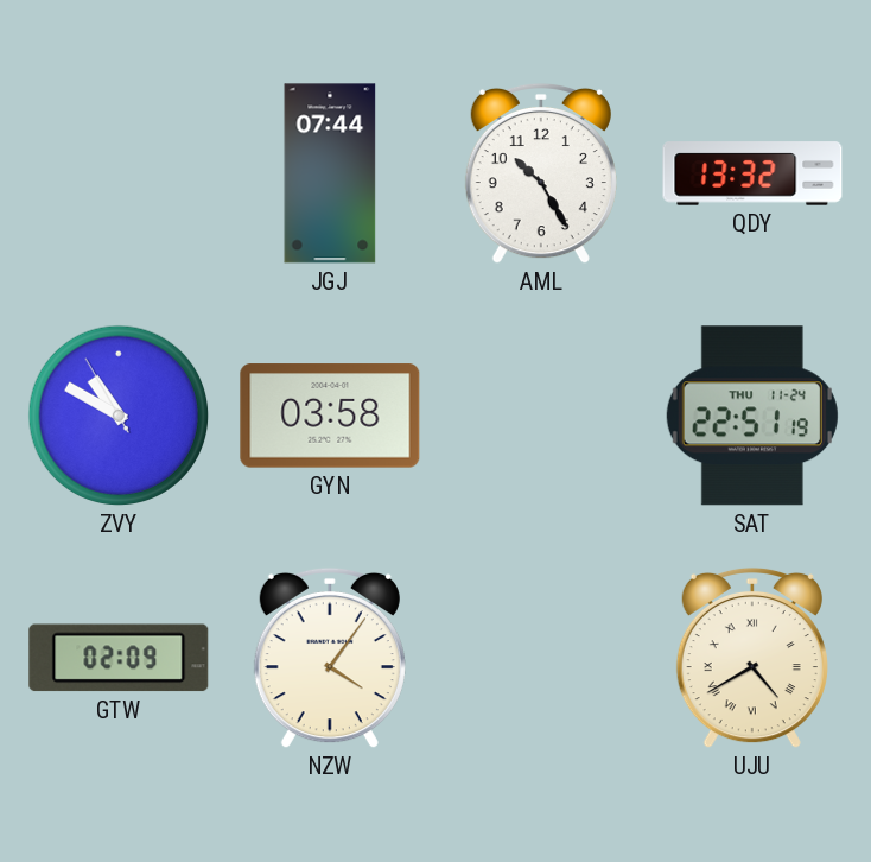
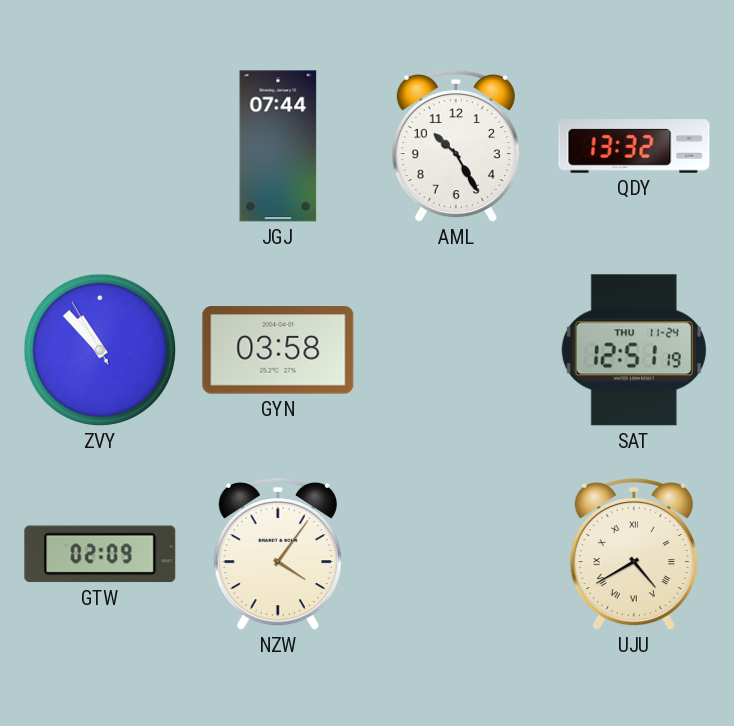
ZVY: 10:49 -> 10:52
SAT: 22:51 -> 12:51
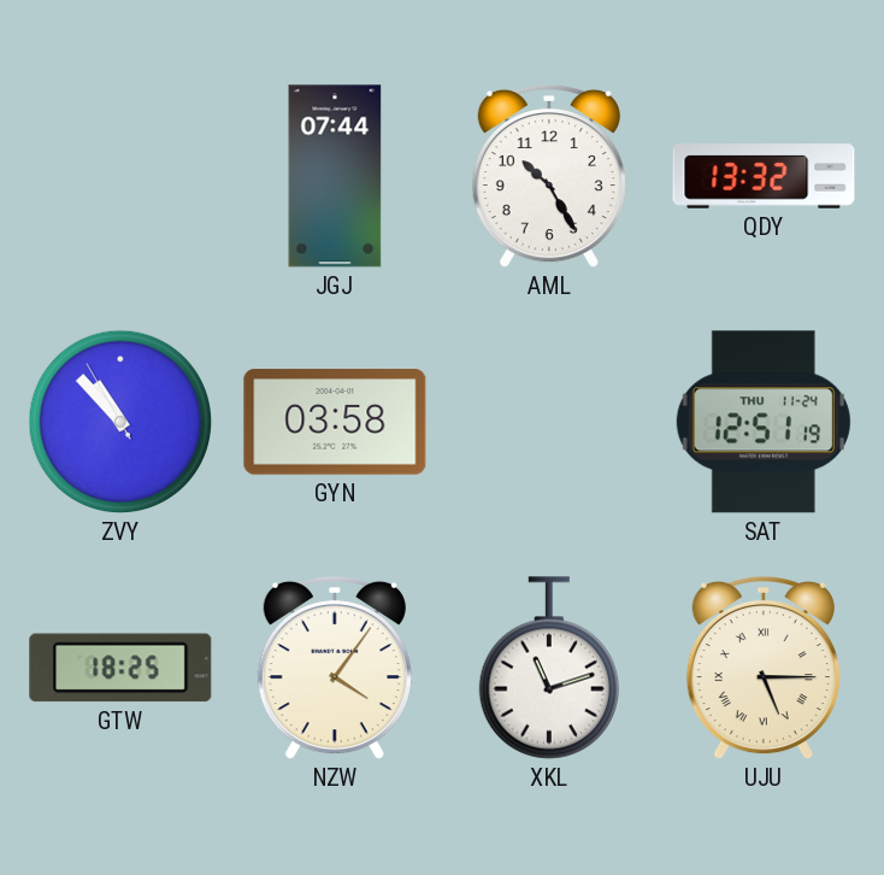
GTW: 02:09 -> 18:25
XKL: none -> 11:12
UJU: 4:40 -> 5:15
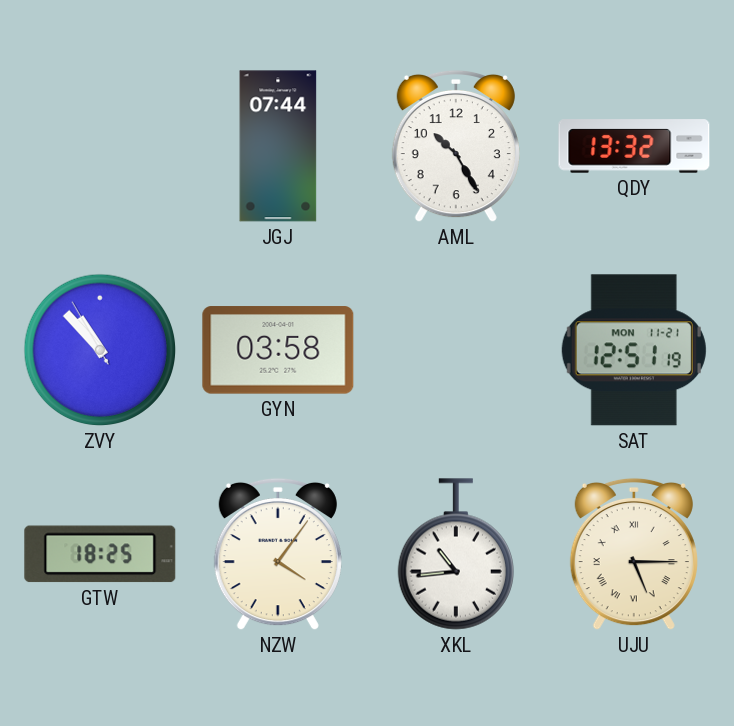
SAT date: THU 11-24 -> MON 11-21
XKL: 11:12 -> 10:44
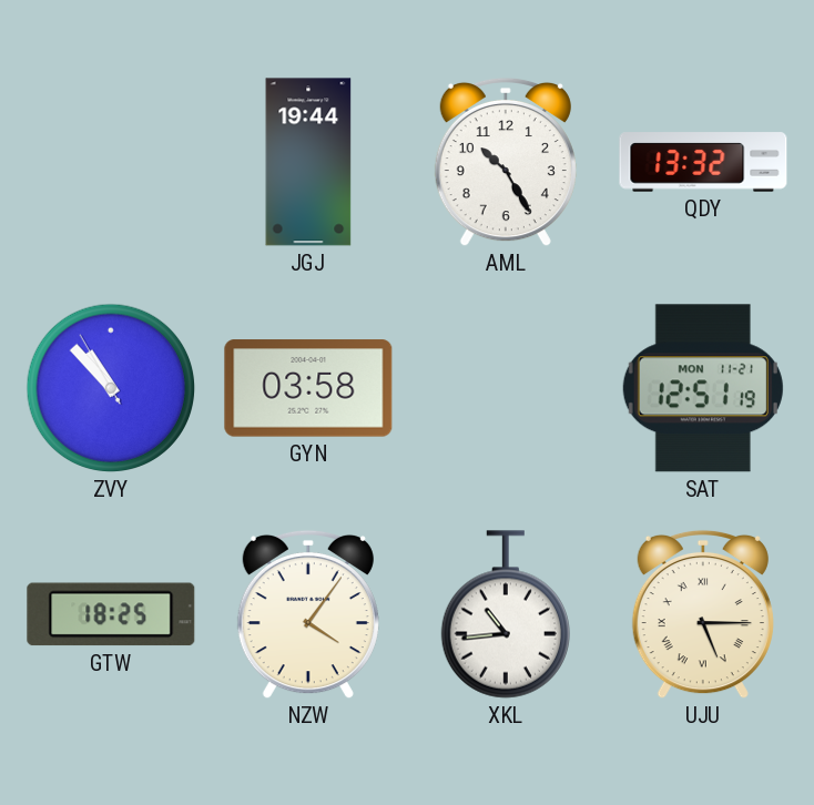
JGJ: 07:44 -> 19:44
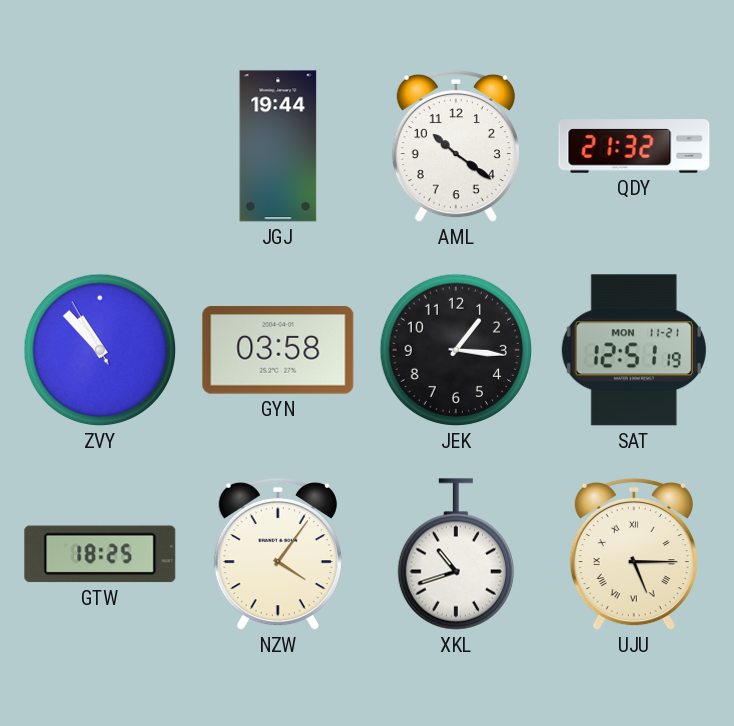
AML: 10:25 -> 10:21
QDY: 13:32 -> 21:32
JEK: none -> 1:16
XKL: 10:44 -> 10:42
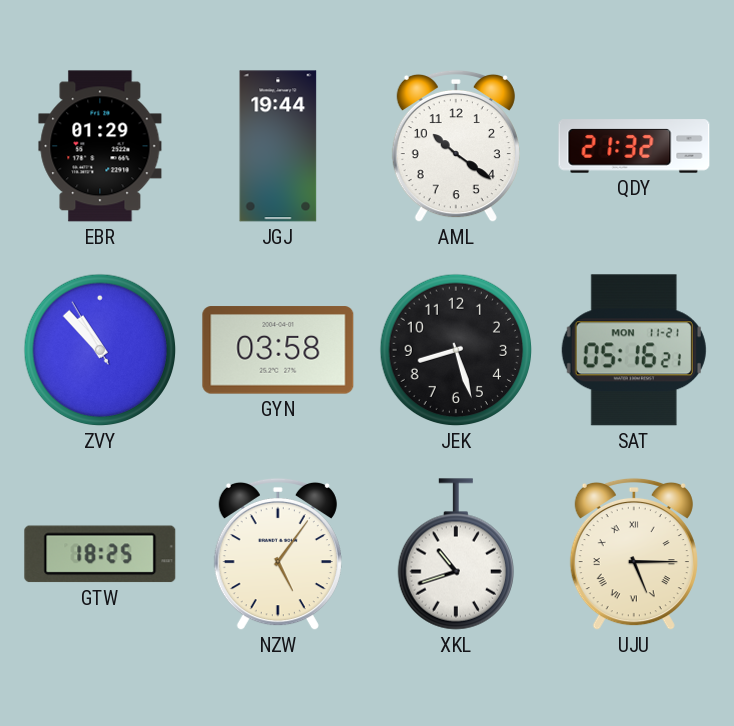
EBR: none -> 01:29
JEK: 1:16 -> 8:27
SAT: 12:51 -> 05:16
NZW: 4:06 -> 5:06
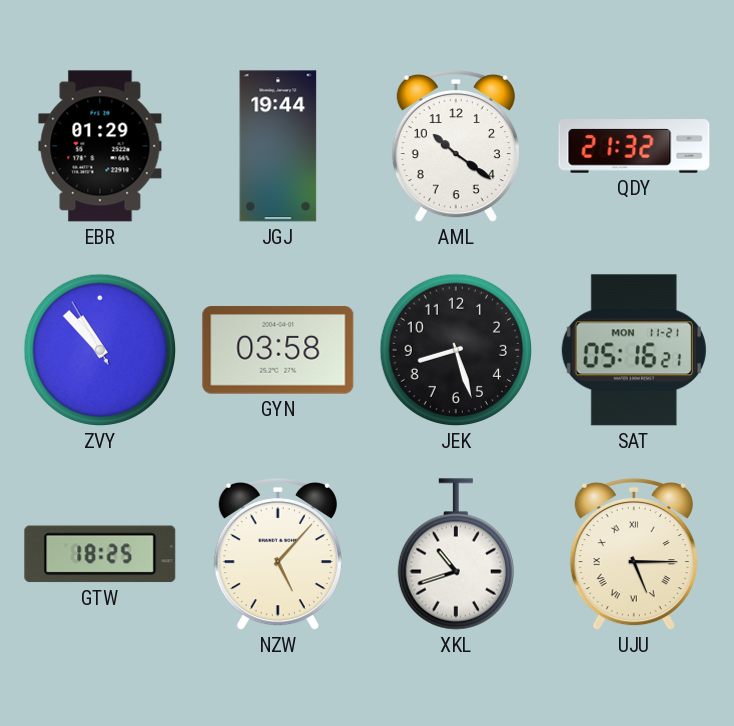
NZW: 5:06 -> 5:07
